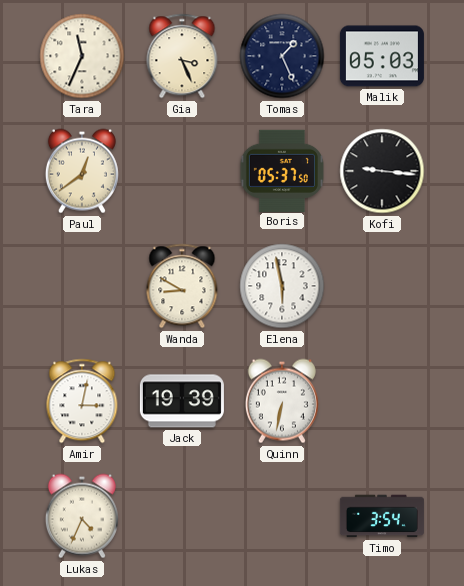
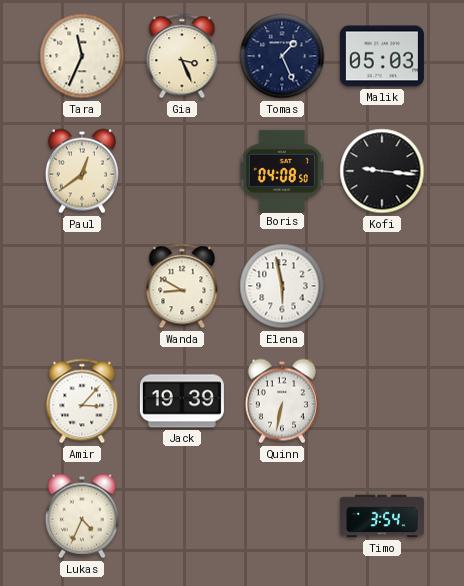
Boris: 05:37 -> 04:08
Amir: 3:02 -> 3:07
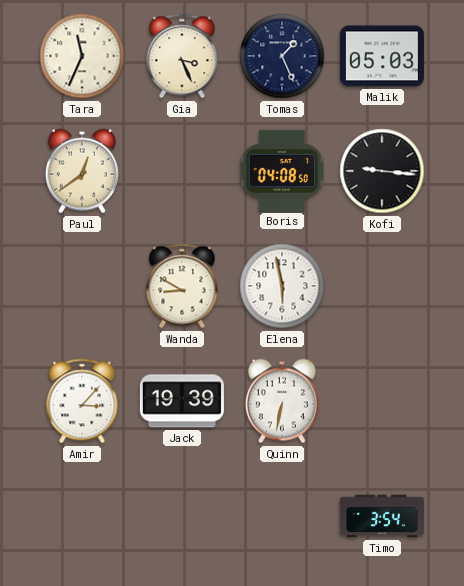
Lukas: 4:34 -> none
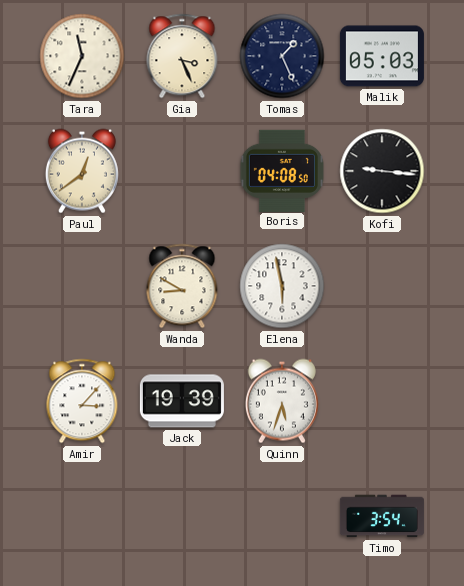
Quinn: 6:32 -> 5:33
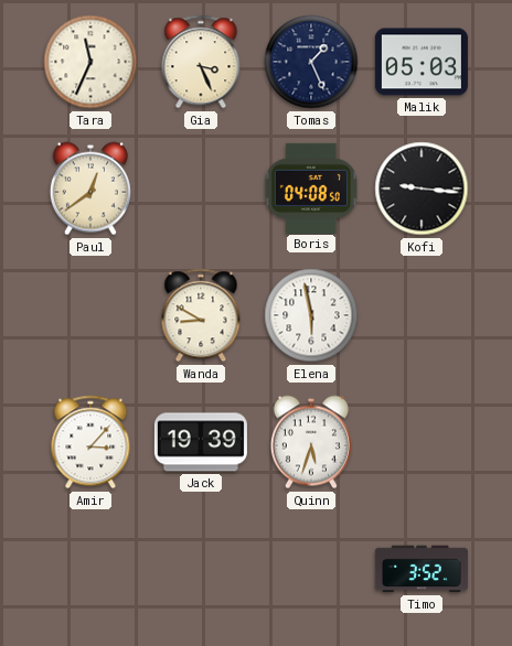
Timo: 3:54 -> 3:52
